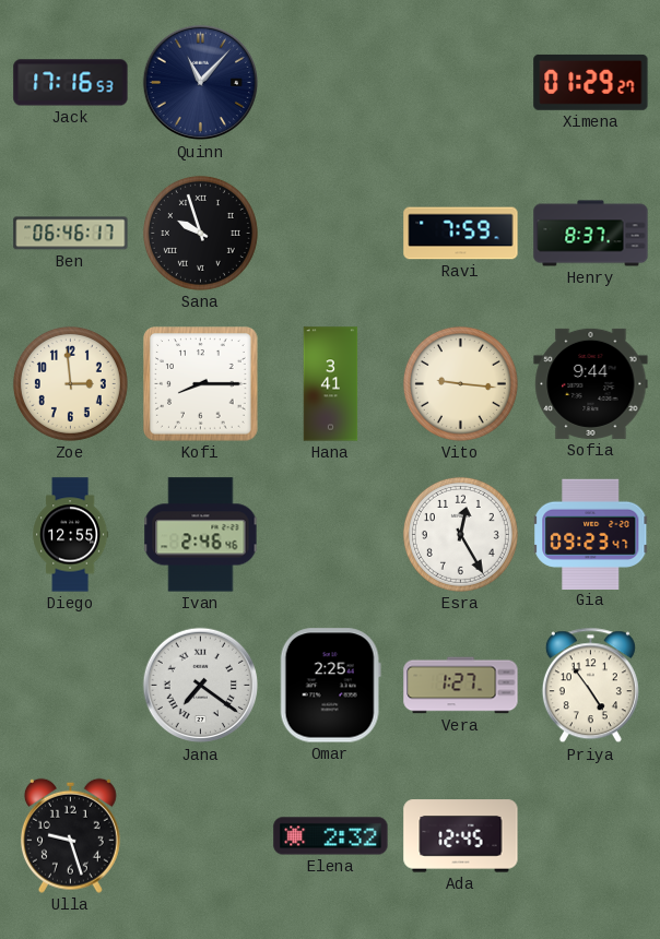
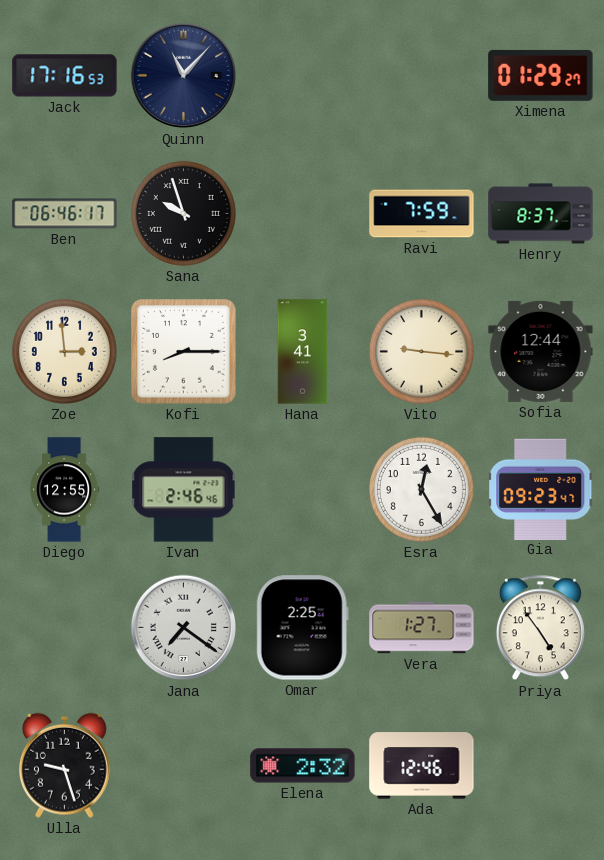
Sofia: 9:44 -> 12:44
Ada: 12:45 -> 12:46
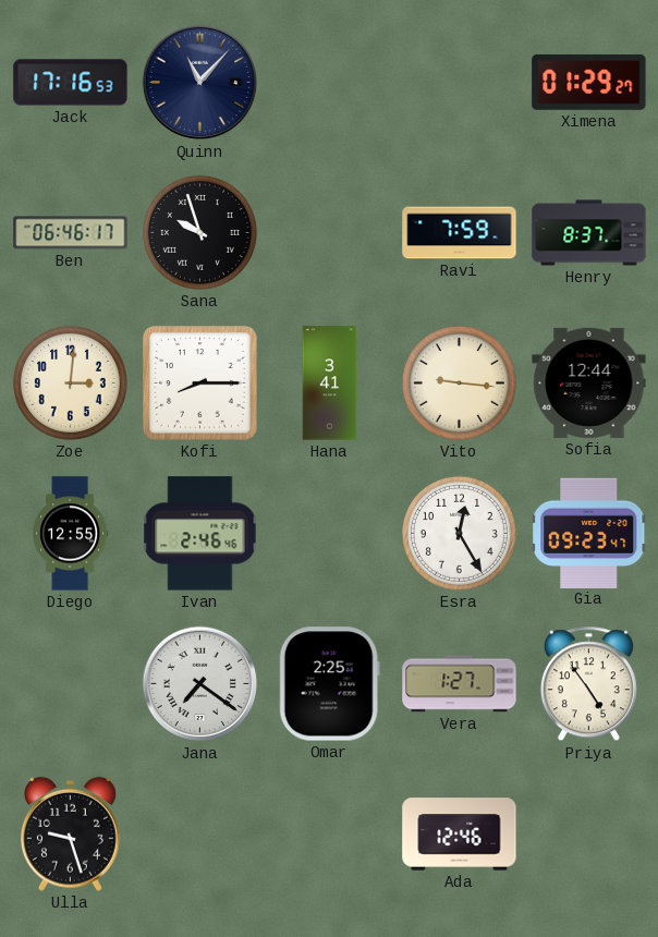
Zoe: 2:59 -> 3:01
Elena: 2:32 -> none
